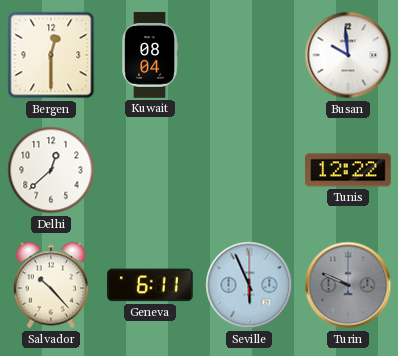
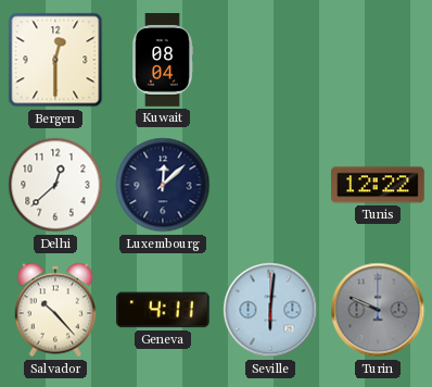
Busan: 9:59 -> none
Luxembourg: none -> 12:08
Geneva: 6:11 -> 4:11
Seville: 5:56 -> 6:01
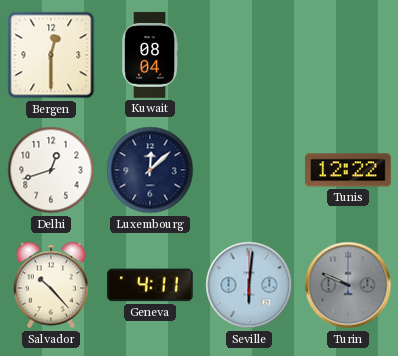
Delhi: 12:38 -> 12:42
